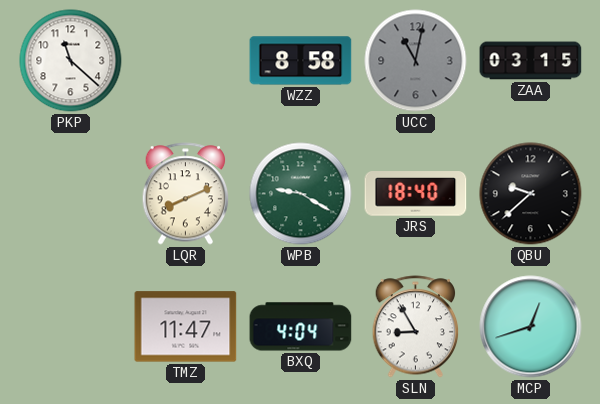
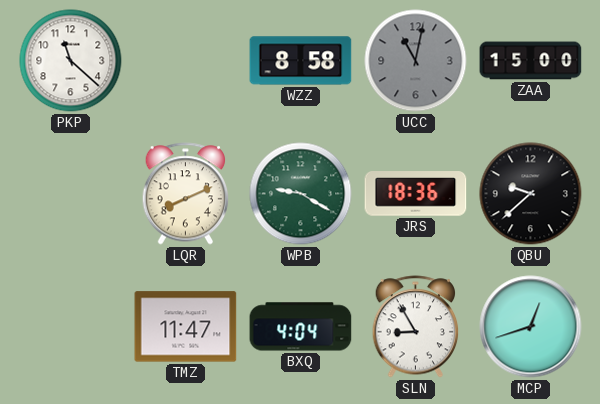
ZAA: 03:15 -> 15:00
JRS: 18:40 -> 18:36
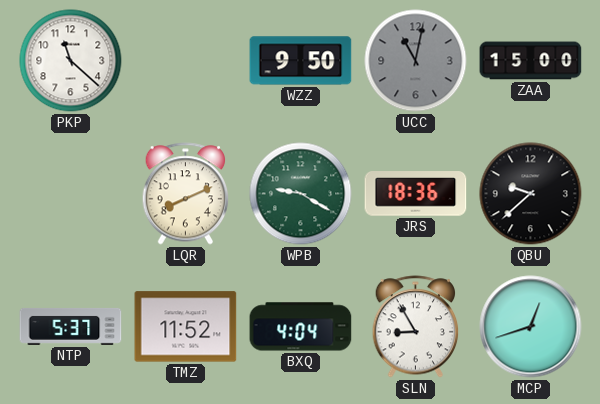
WZZ: 8:58 -> 9:50
NTP: none -> 5:37
TMZ: 11:47 -> 11:52
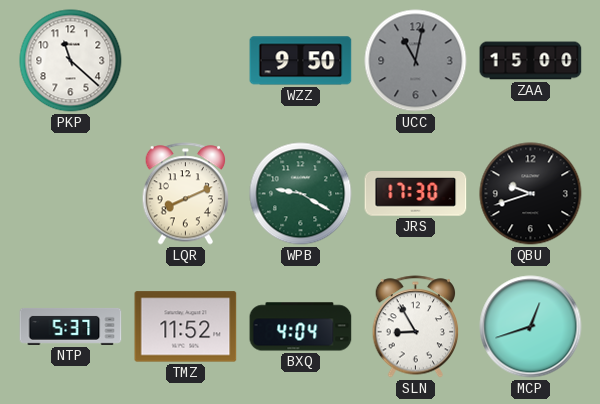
JRS: 18:36 -> 17:30
QBU: 9:38 -> 9:42
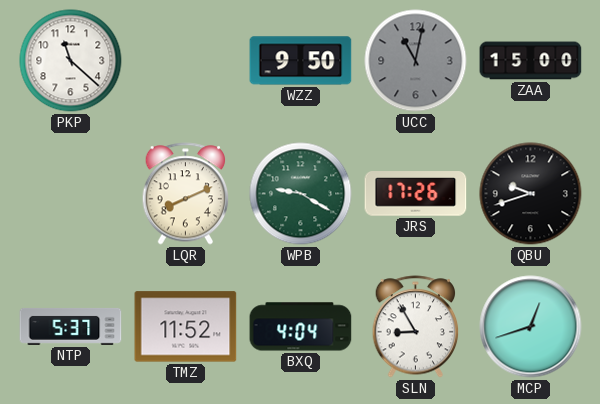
JRS: 17:30 -> 17:26
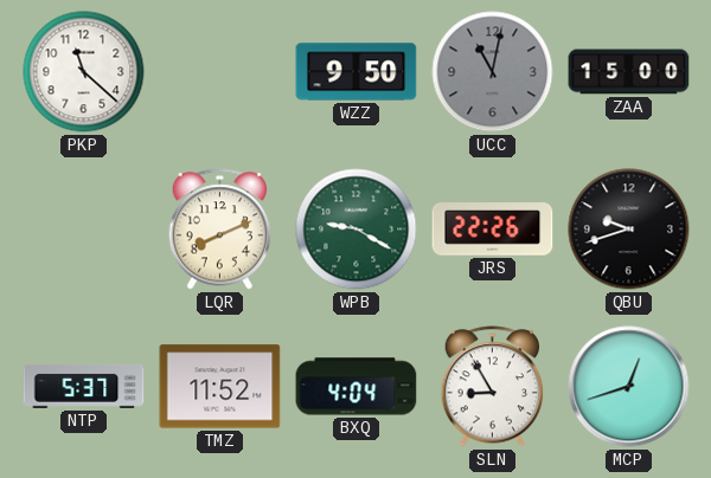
JRS: 17:26 -> 22:26
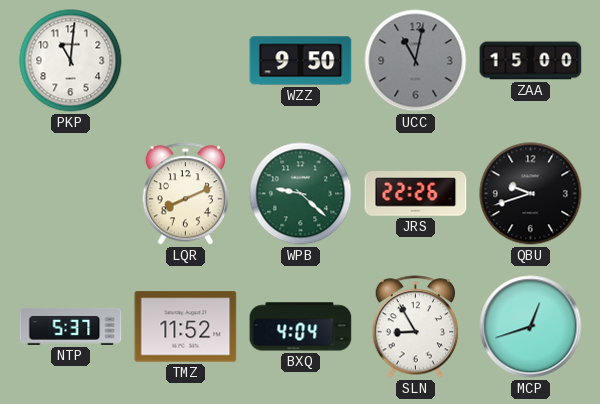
PKP: 11:22 -> 11:01
WPB: 9:20 -> 9:22
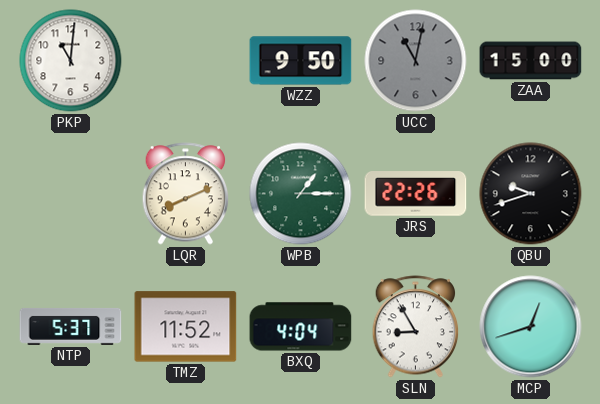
WPB: 9:22 -> 1:15
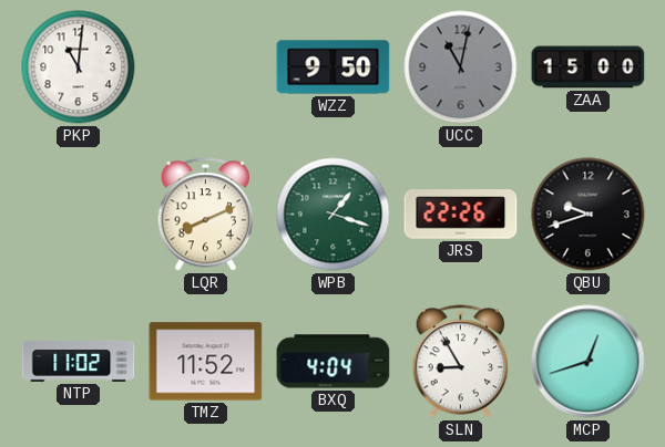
WPB: 1:15 -> 1:18
NTP: 5:37 -> 11:02
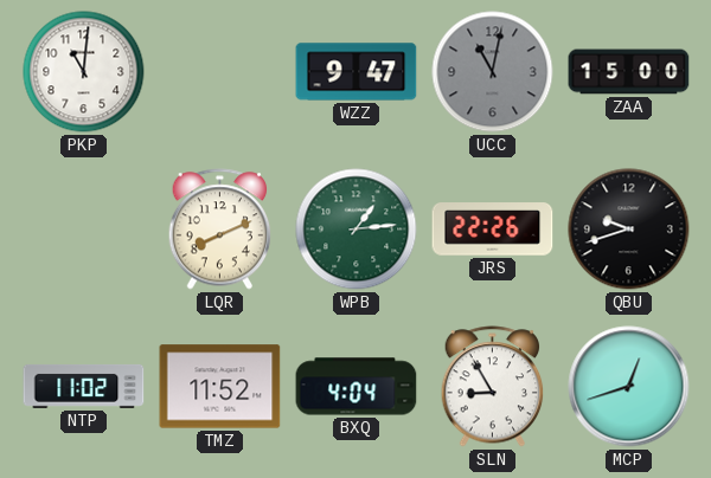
WZZ: 9:50 -> 9:47
WPB: 1:18 -> 1:14
